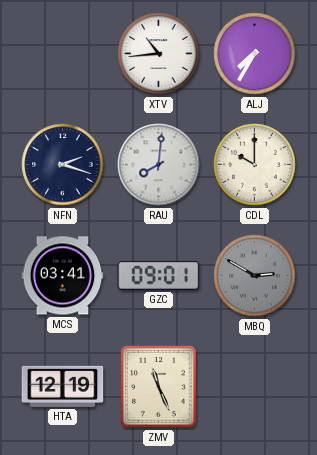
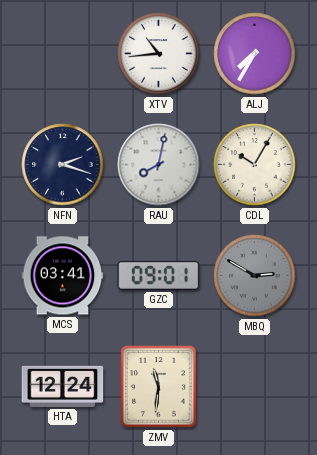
RAU: 8:01 -> 8:02
CDL: 10:00 -> 10:05
HTA: 12:19 -> 12:24
ZMV: 11:26 -> 11:31
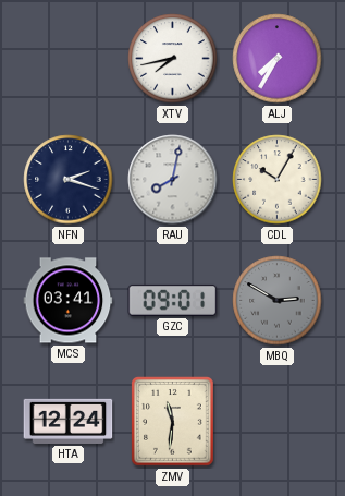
XTV: 10:44 -> 7:43
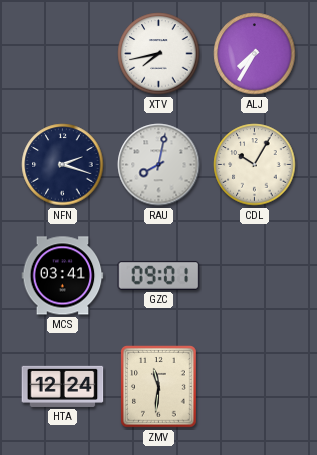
MBQ: 2:50 -> none
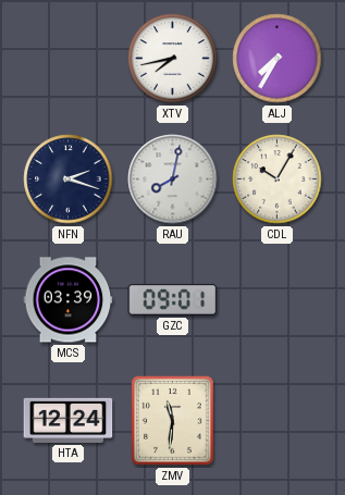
MCS: 03:41 -> 03:39
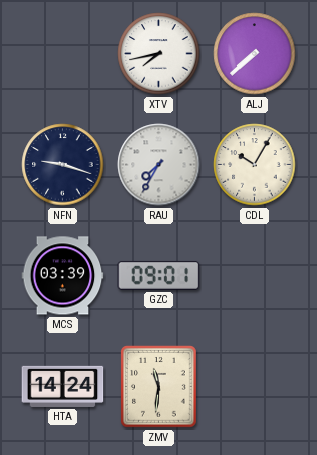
ALJ: 7:35 -> 7:38
NFN: 2:18 -> 9:18
RAU: 8:02 -> 7:35
HTA: 12:24 -> 14:24
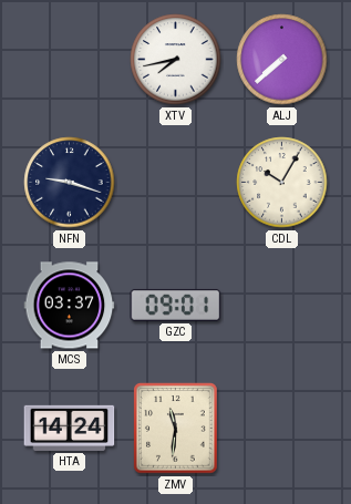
RAU: 7:35 -> none
MCS: 03:39 -> 03:37
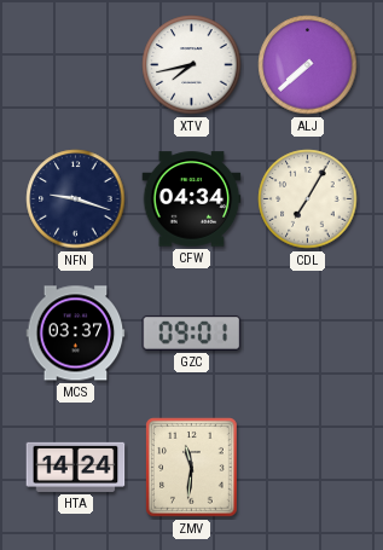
CFW: none -> 04:34
CDL: 10:05 -> 7:05
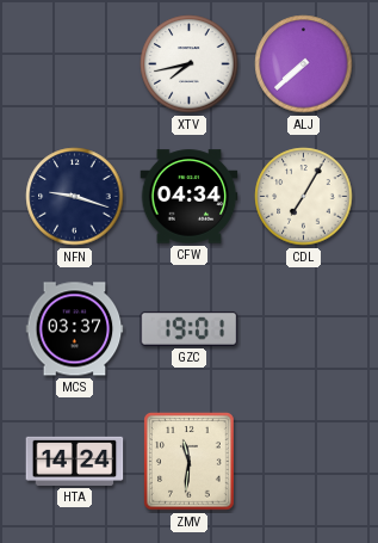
GZC: 09:01 -> 19:01
